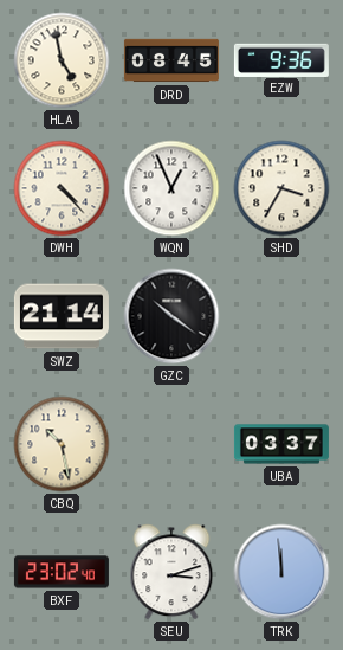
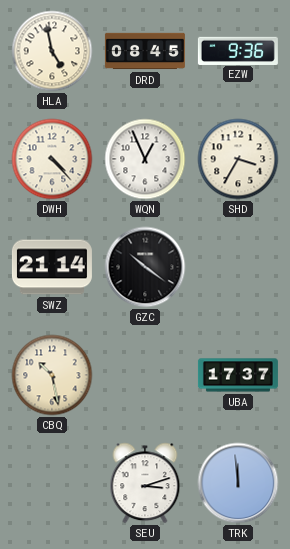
UBA: 03:37 -> 17:37
BXF: 23:02 -> none
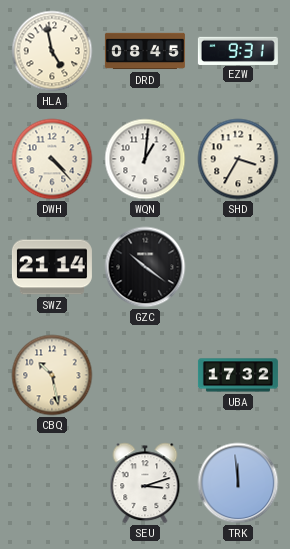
EZW: 9:36 -> 9:31
WQN: 12:56 -> 1:01
UBA: 17:37 -> 17:32
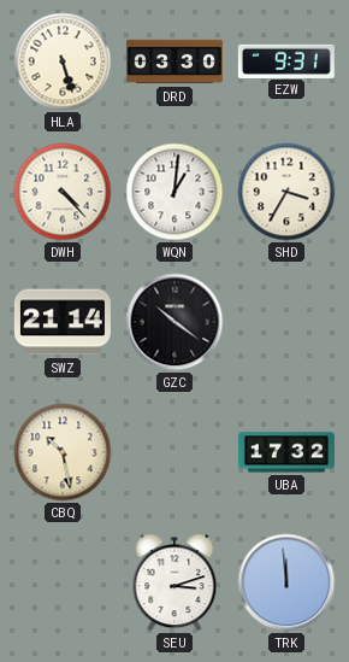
HLA: 4:58 -> 5:27
DRD: 08:45 -> 03:30
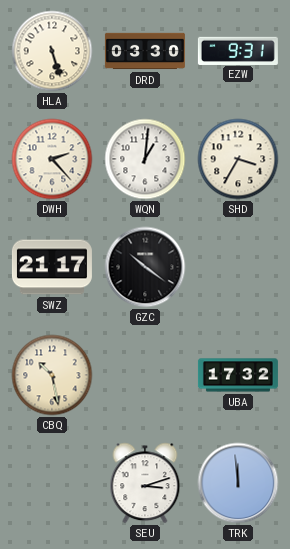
DWH: 4:23 -> 2:23
SWZ: 21:14 -> 21:17
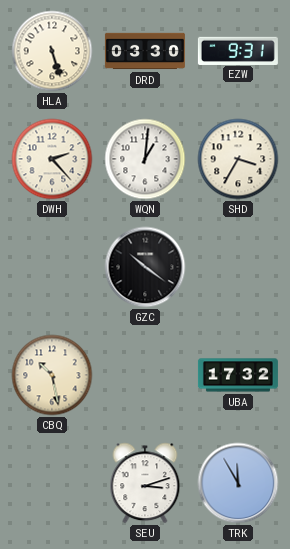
SWZ: 21:17 -> none
TRK: 11:59 -> 11:55
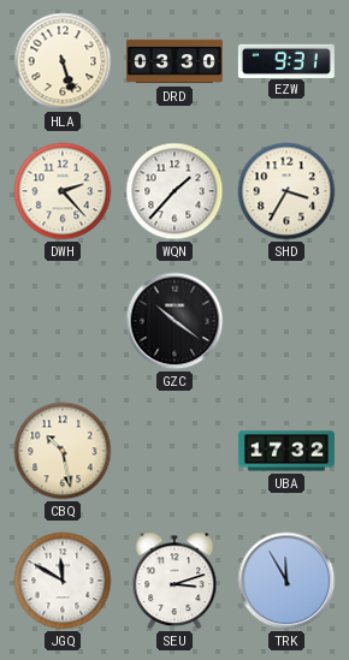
WQN: 1:01 -> 1:37
JGQ: none -> 11:50
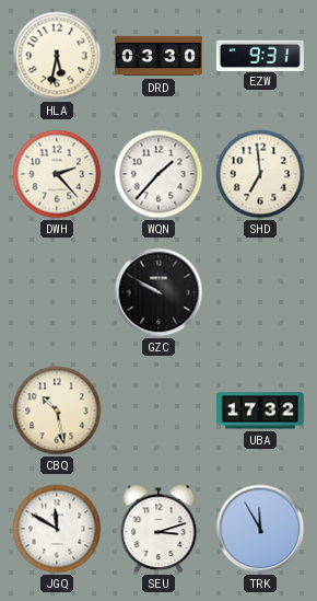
HLA: 5:27 -> 5:32
SHD: 3:35 -> 6:59
GZC: 10:21 -> 9:50
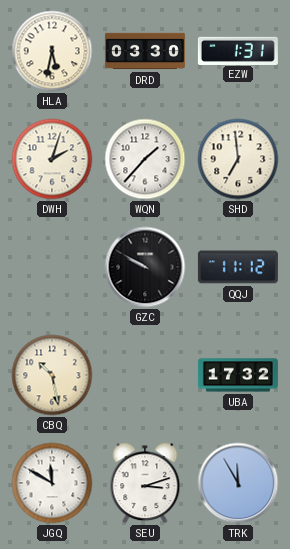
EZW: 9:31 -> 1:31
DWH: 2:23 -> 2:03
QQJ: none -> 11:12
